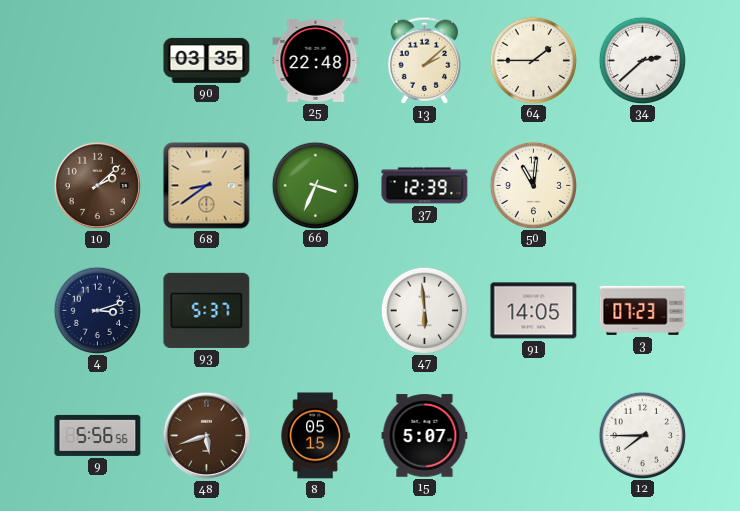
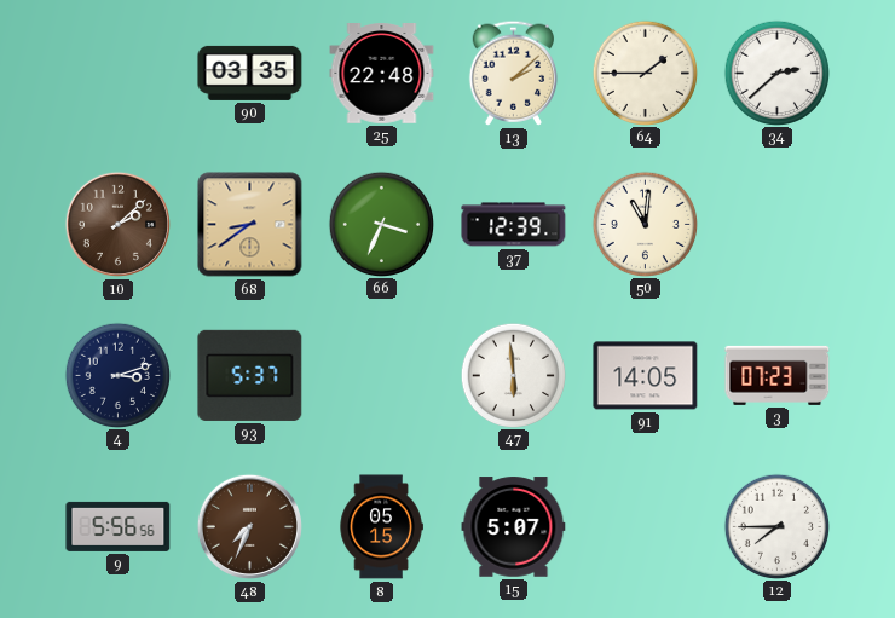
48: 5:42 -> 7:34
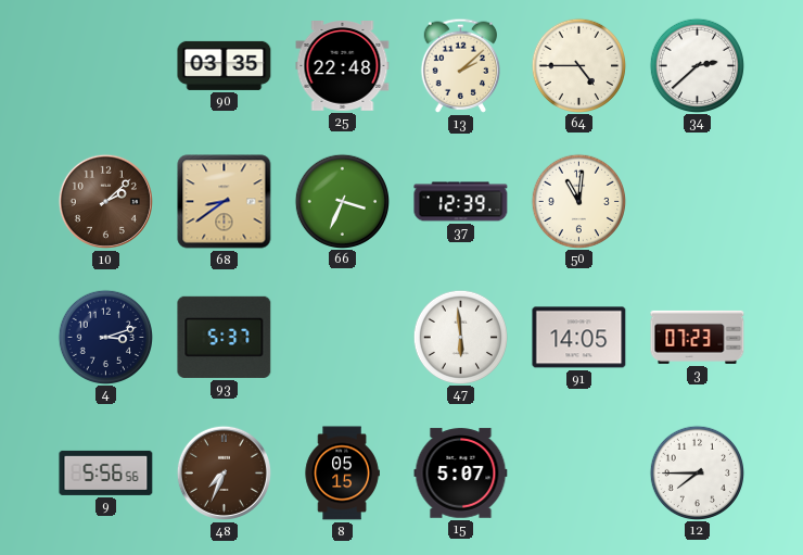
64: 1:45 -> 4:45
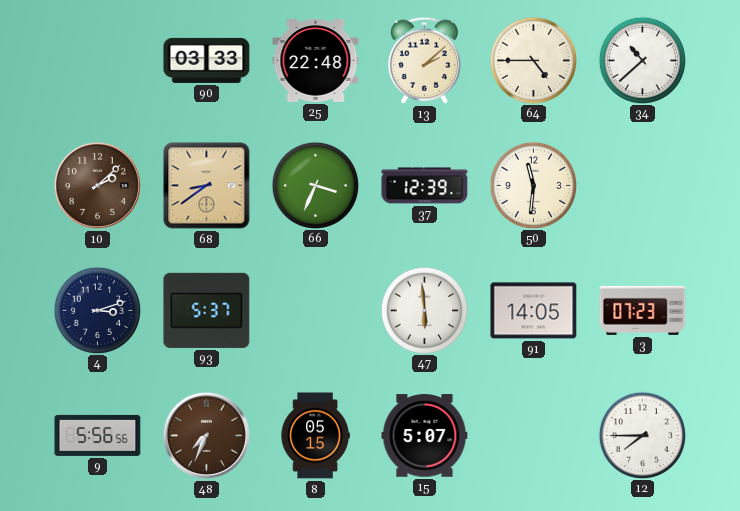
90: 03:35 -> 03:33
34: 2:38 -> 10:38
50: 11:01 -> 11:31
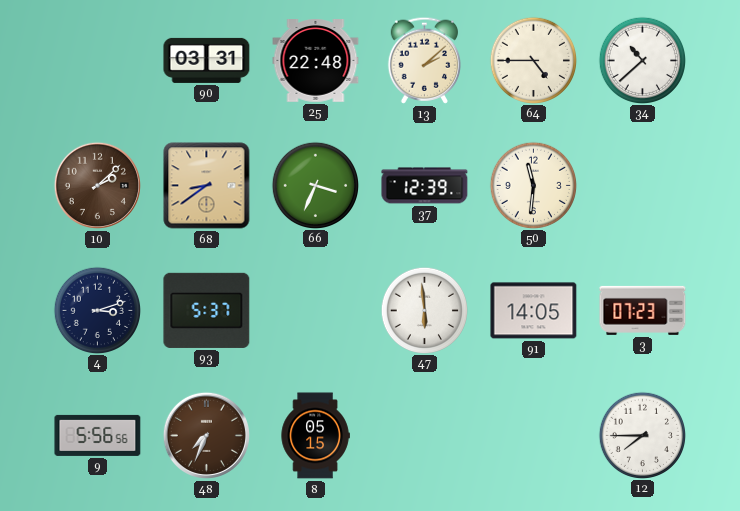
90: 03:33 -> 03:31
15: 5:07 -> none
